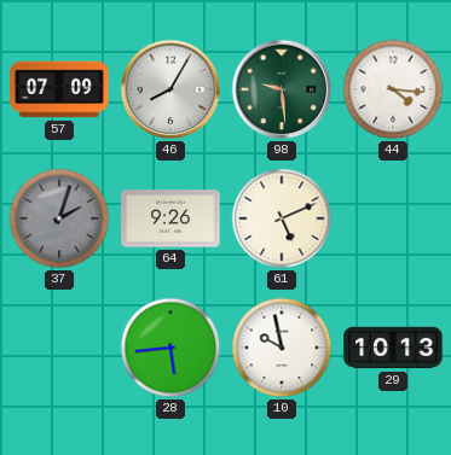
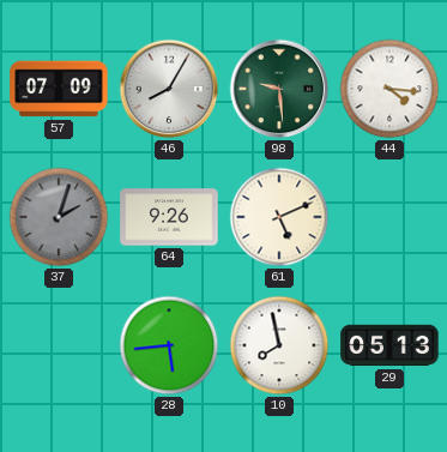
10: 9:58 -> 7:58
29: 10:13 -> 05:13
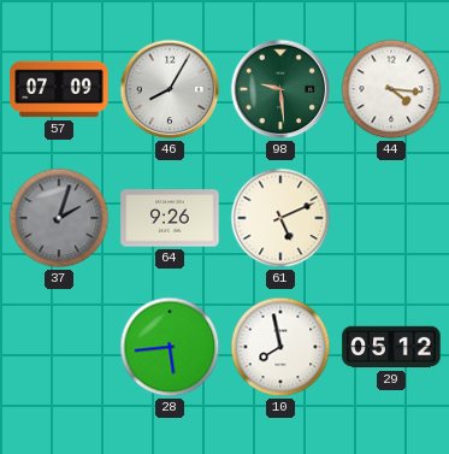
29: 05:13 -> 05:12
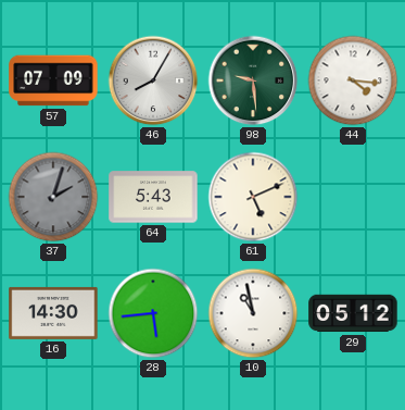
64: 9:26 -> 5:43
16: none -> 14:30
10: 7:58 -> 10:58
